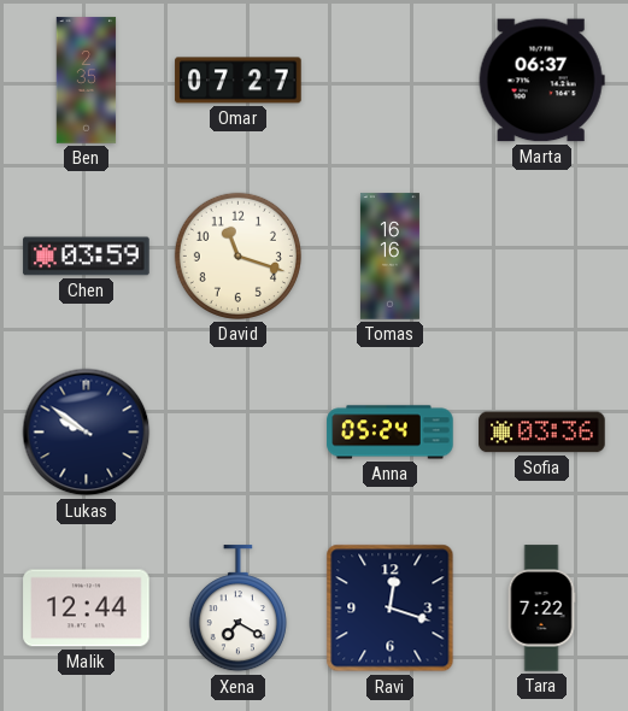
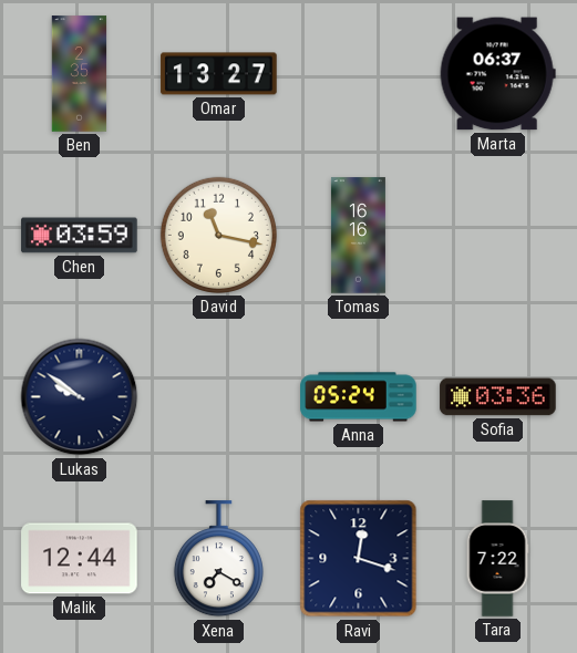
Omar: 07:27 -> 13:27
David: 11:18 -> 11:17
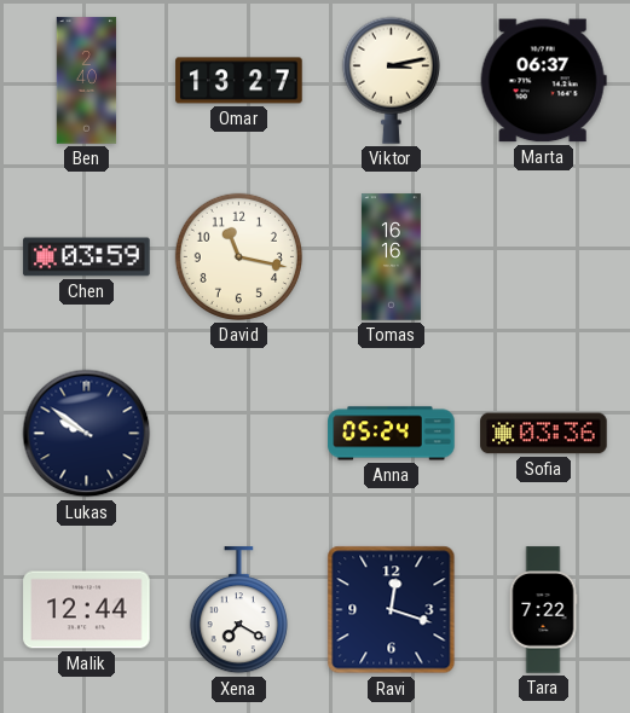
Ben: 2:35 -> 2:40
Viktor: none -> 3:13
